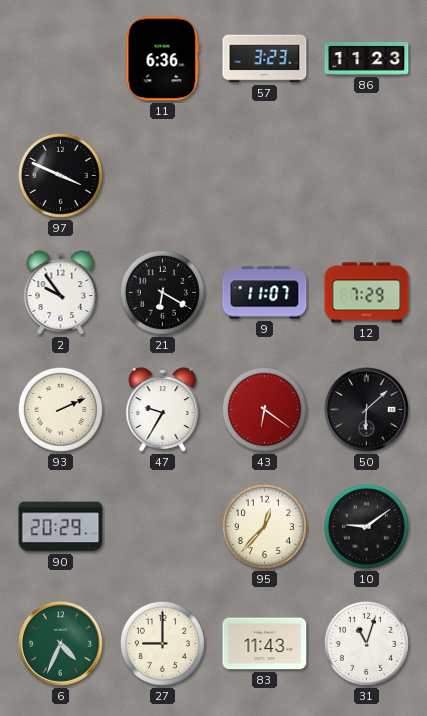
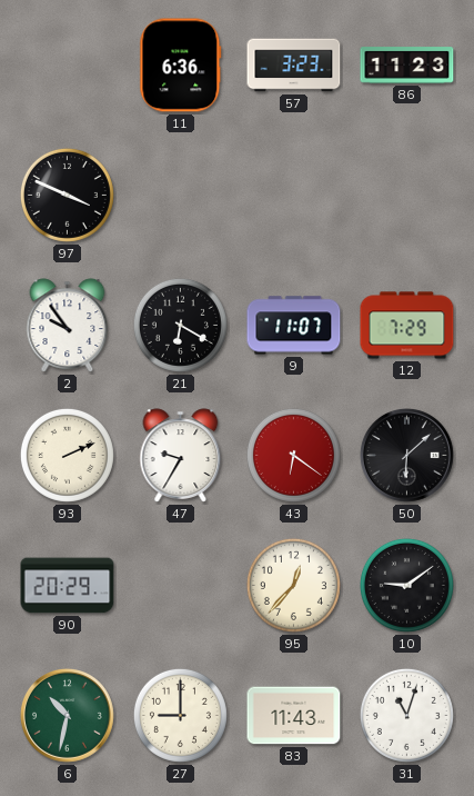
6: 4:34 -> 10:32
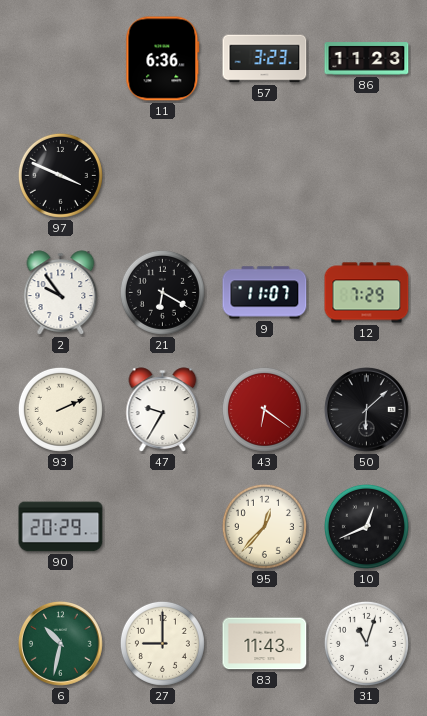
10: 9:09 -> 12:41
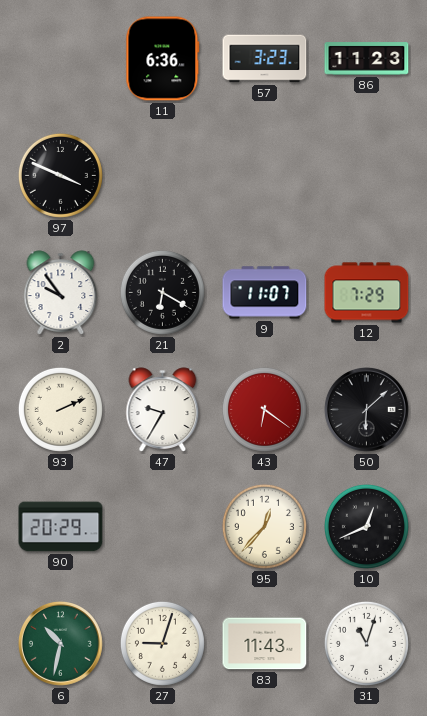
27: 9:00 -> 9:03
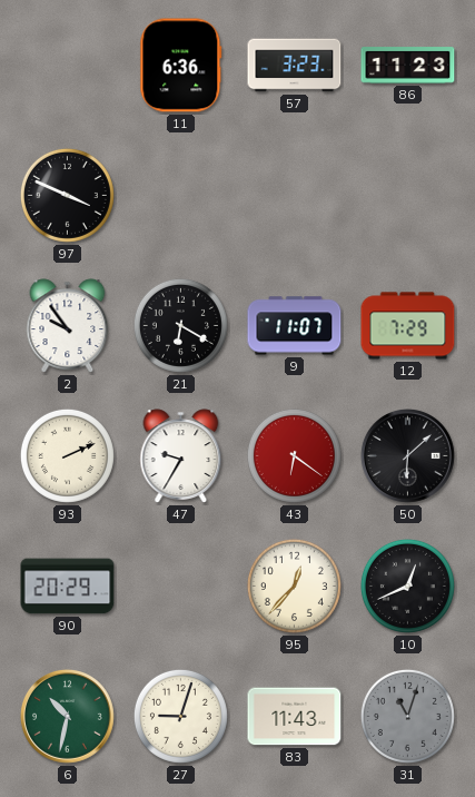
31 dial: white -> grey
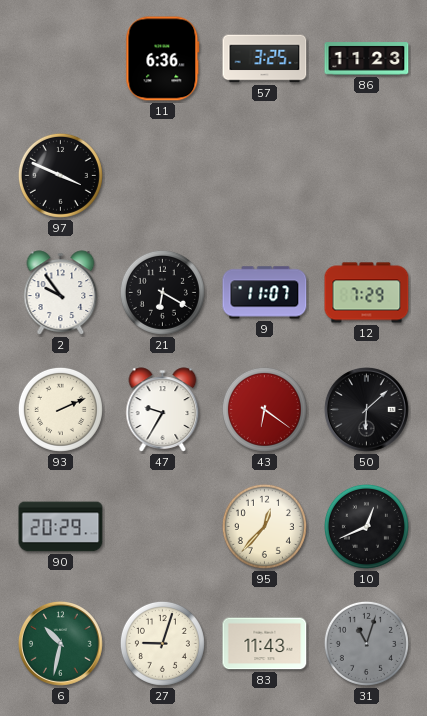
57: 3:23 -> 3:25
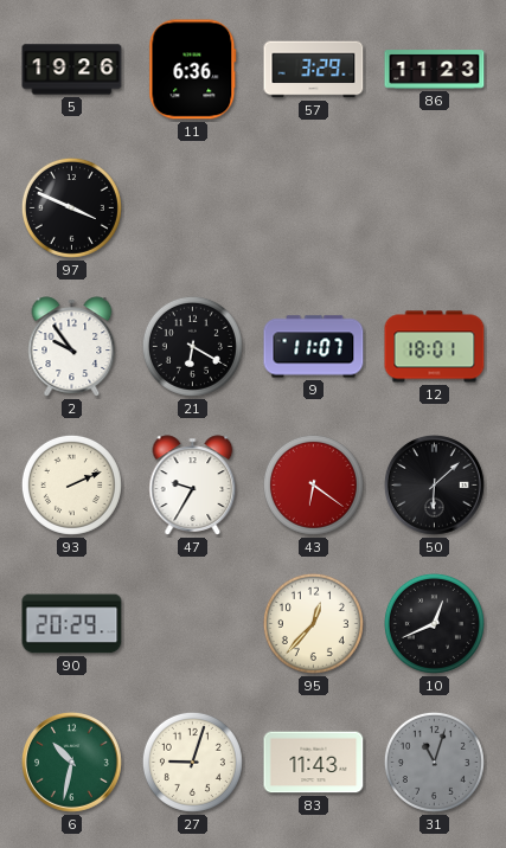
5: none -> 19:26
57: 3:25 -> 3:29
12: 7:29 -> 18:01
